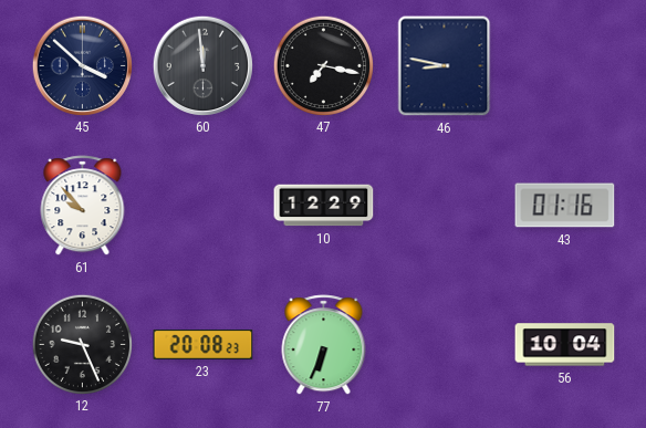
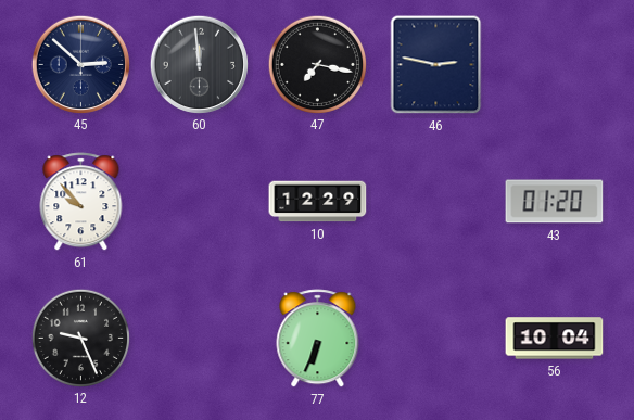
45: 3:52 -> 2:52
46: 8:47 -> 2:47
43: 01:16 -> 01:20
23: 20:08 -> none
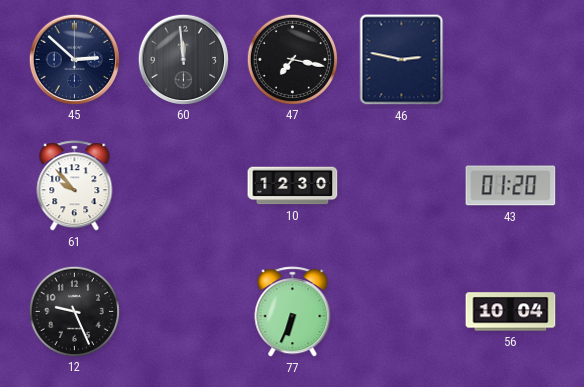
10: 12:29 -> 12:30
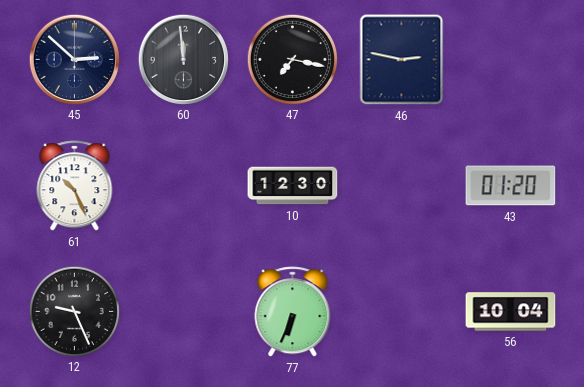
61: 9:53 -> 10:26
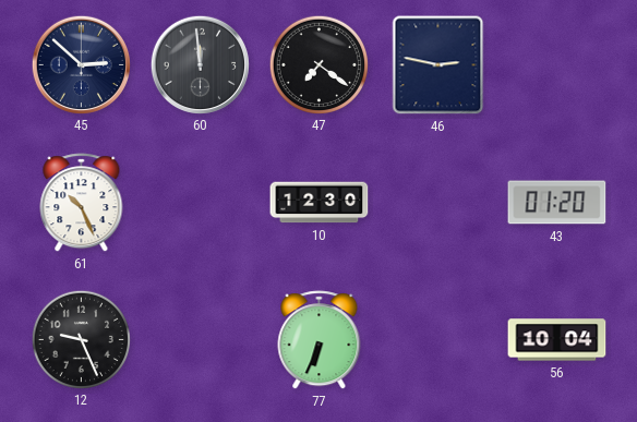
47: 7:17 -> 7:21
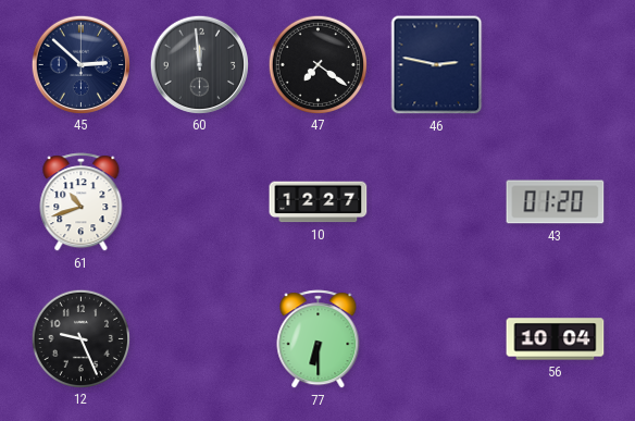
61: 10:26 -> 10:42
10: 12:30 -> 12:27
77: 6:34 -> 6:30
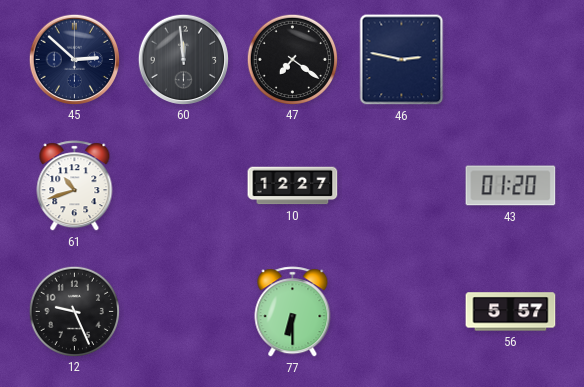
56: 10:04 -> 5:57
